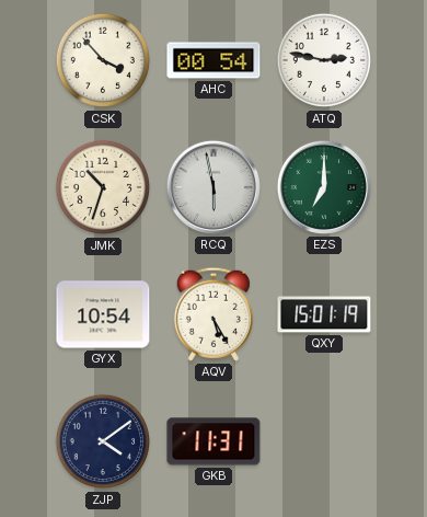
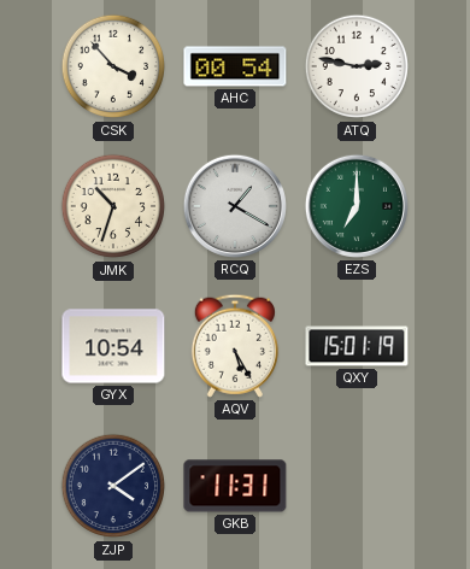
RCQ: 5:58 -> 1:20
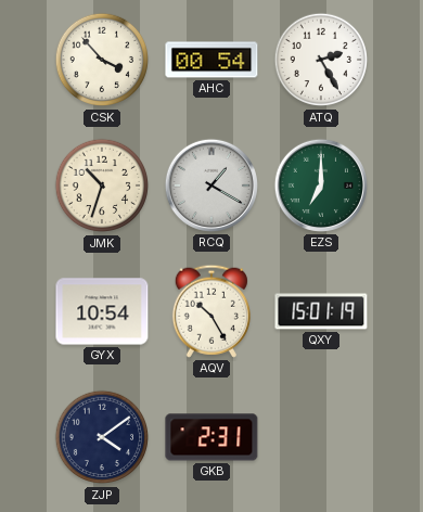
ATQ: 2:47 -> 2:25
AQV: 5:25 -> 10:25
GKB: 11:31 -> 2:31
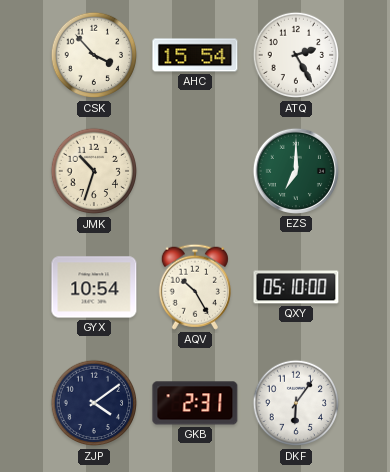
AHC: 00:54 -> 15:54
RCQ: 1:20 -> none
QXY: 15:01 -> 05:10
DKF: none -> 6:06
